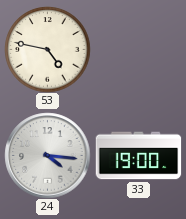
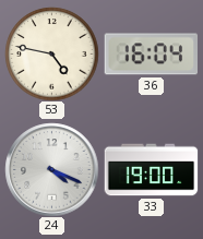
36: none -> 16:04
24: 4:16 -> 4:19
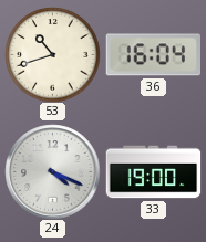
53: 4:47 -> 10:42
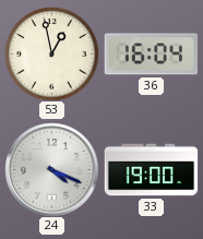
53: 10:42 -> 12:58
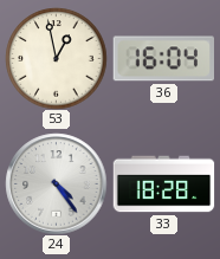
24: 4:19 -> 4:24
33: 19:00 -> 18:28
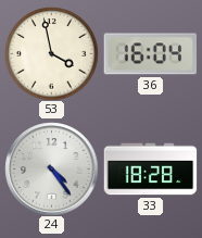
53: 12:58 -> 3:58
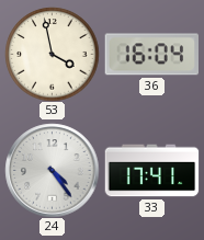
33: 18:28 -> 17:41
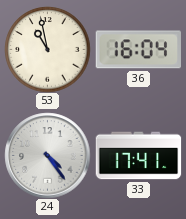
53: 3:58 -> 10:58
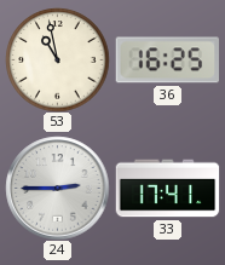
36: 16:04 -> 16:25
24: 4:24 -> 2:45
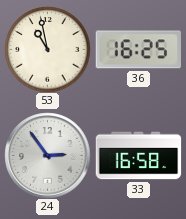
24: 2:45 -> 2:54
33: 17:41 -> 16:58
